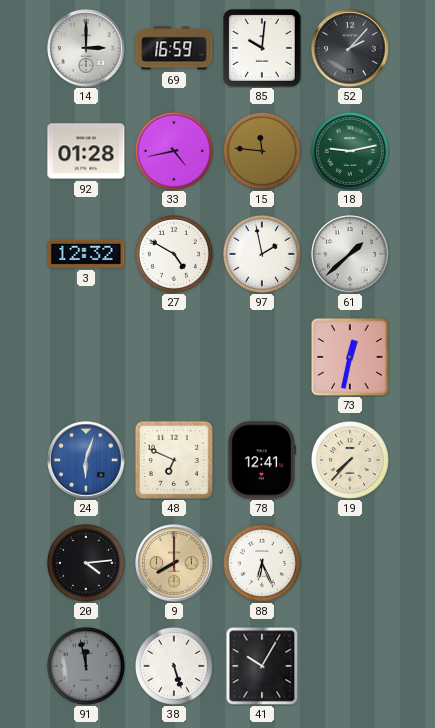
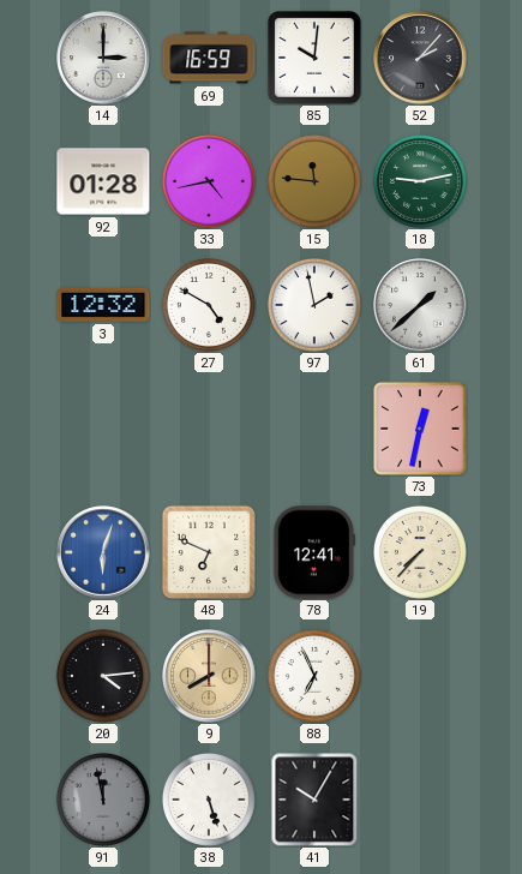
88: 6:26 -> 6:56
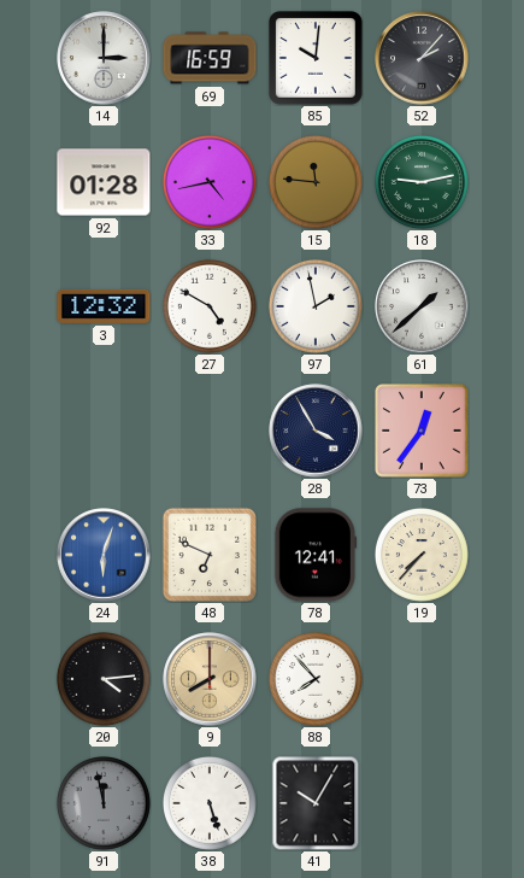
28: none -> 3:55
73: 12:32 -> 12:36
88: 6:56 -> 7:53
